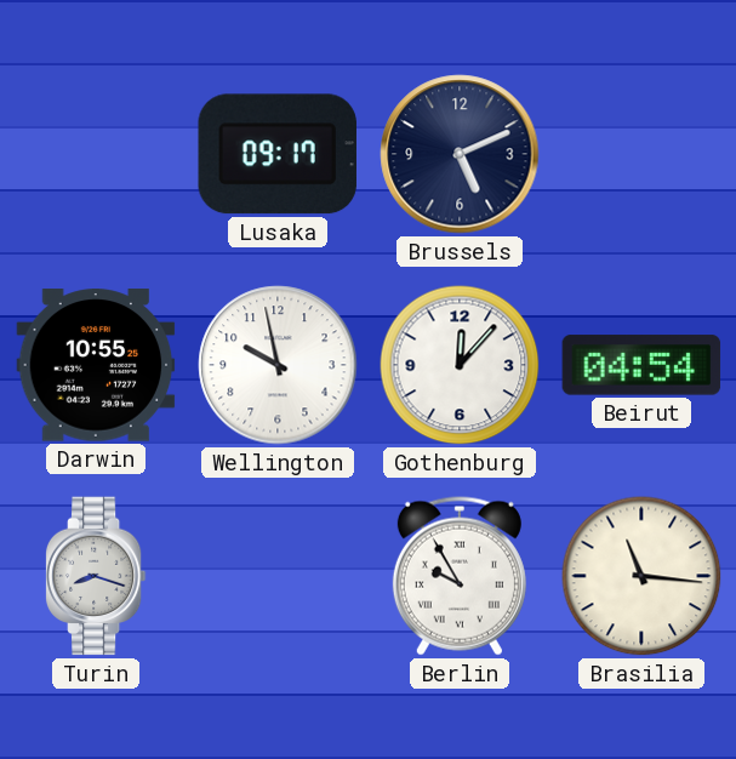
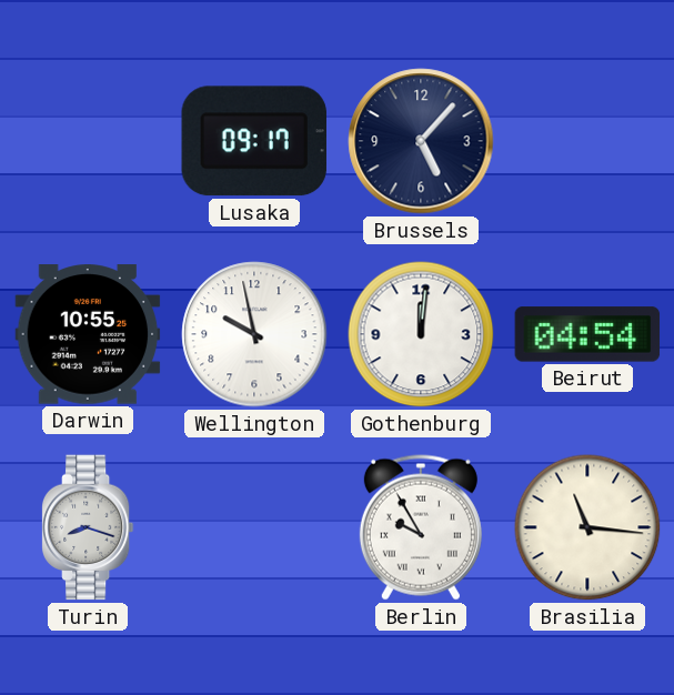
Brussels: 5:11 -> 5:07
Gothenburg: 12:07 -> 12:01
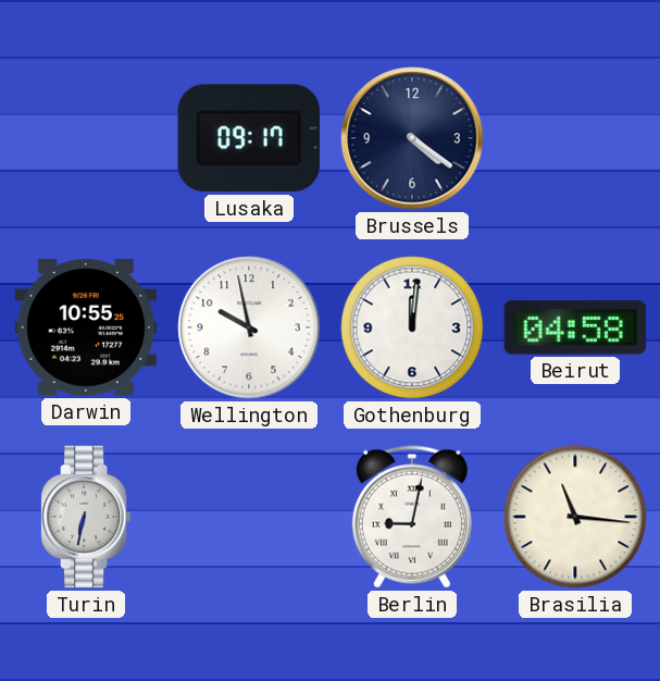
Brussels: 5:07 -> 4:21
Beirut: 04:54 -> 04:58
Turin: 8:18 -> 6:32
Berlin: 9:55 -> 9:02
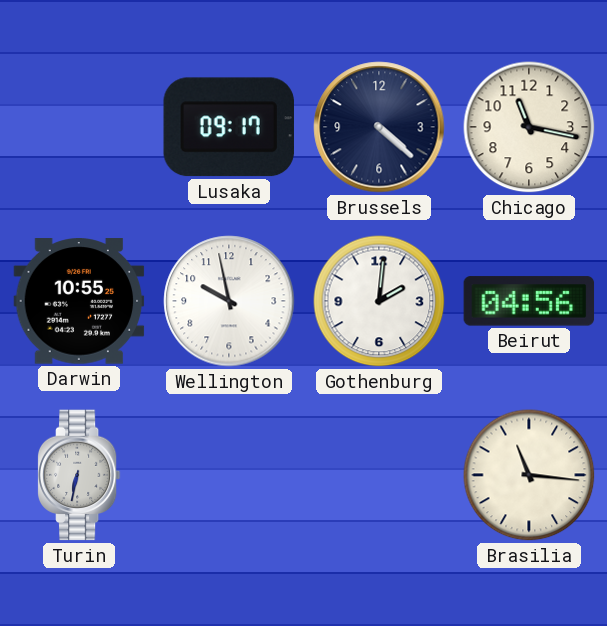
Brussels: 4:21 -> 4:22
Chicago: none -> 11:17
Gothenburg: 12:01 -> 2:01
Beirut: 04:58 -> 04:56
Berlin: 9:02 -> none
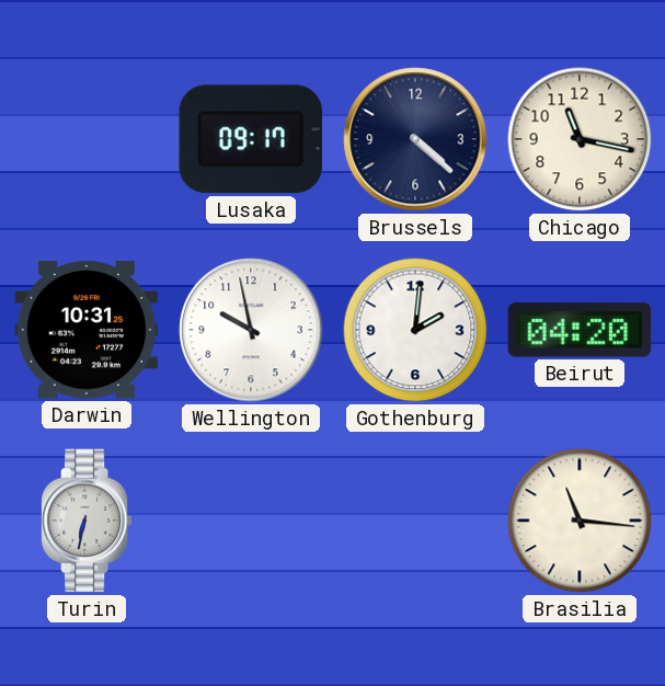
Darwin: 10:55 -> 10:31
Beirut: 04:56 -> 04:20
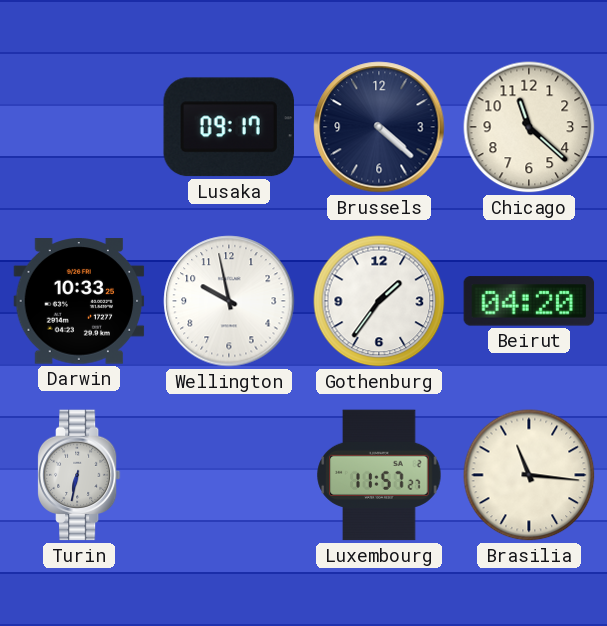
Chicago: 11:17 -> 11:22
Darwin: 10:31 -> 10:33
Gothenburg: 2:01 -> 1:36
Luxembourg: none -> 11:57
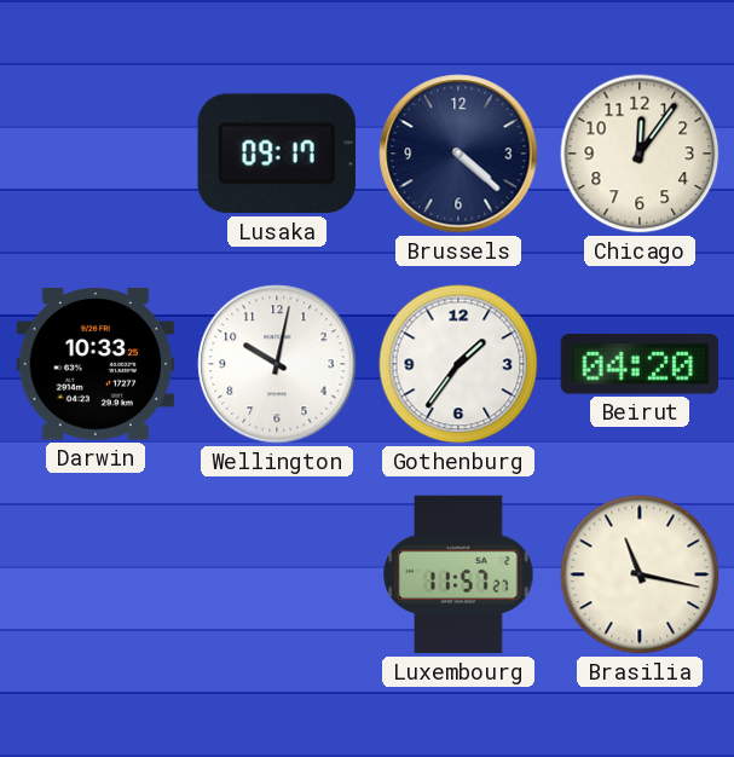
Chicago: 11:22 -> 12:06
Wellington: 9:58 -> 10:02
Turin: 6:32 -> none
Brasilia: 11:16 -> 11:17
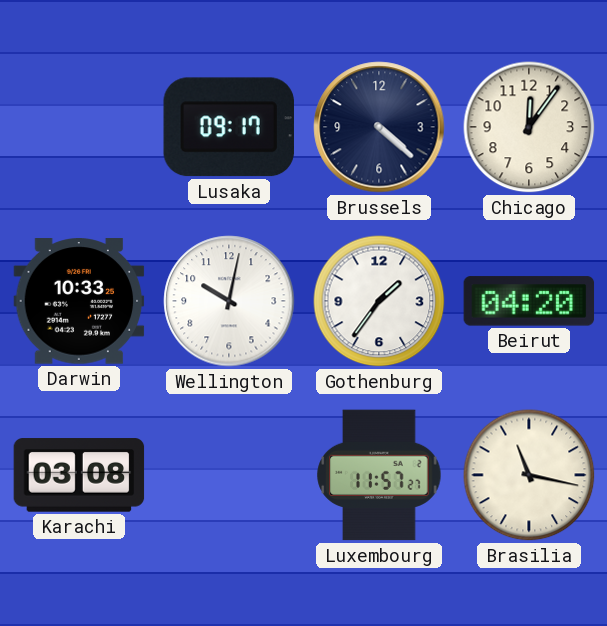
Karachi: none -> 03:08
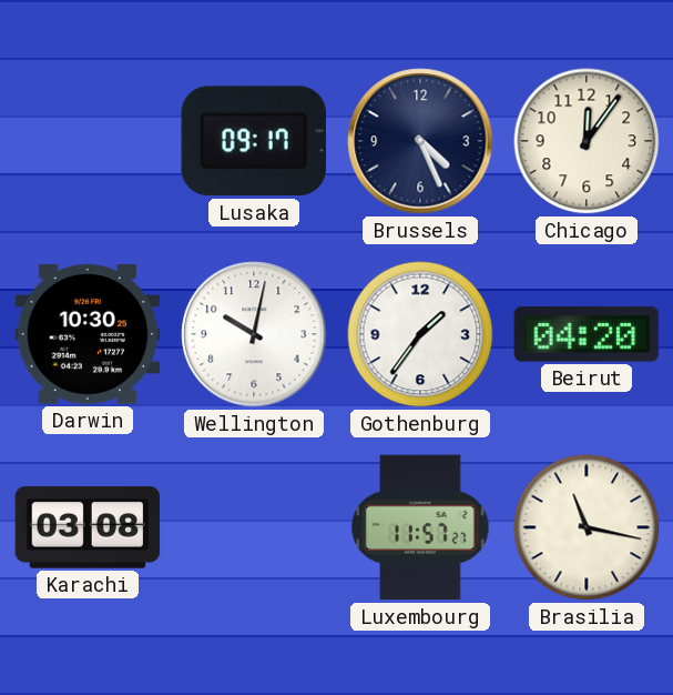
Brussels: 4:22 -> 4:26
Darwin: 10:33 -> 10:30
